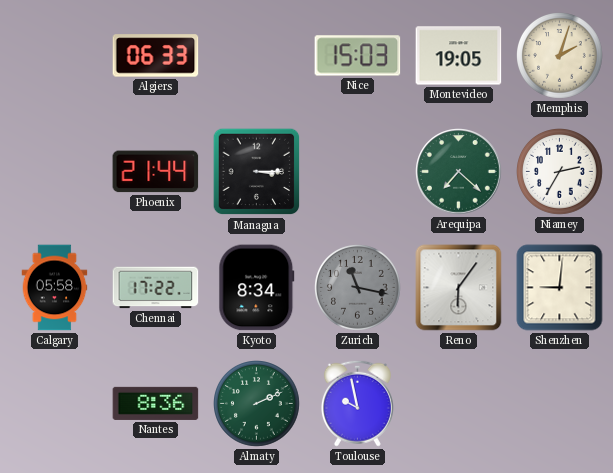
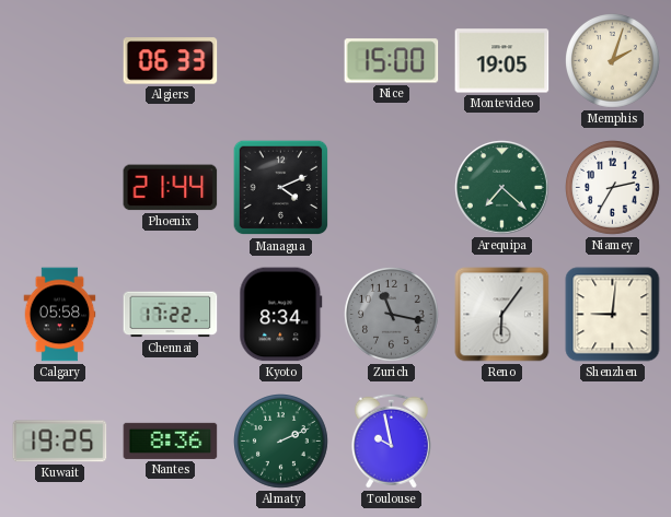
Nice: 15:03 -> 15:00
Managua: 3:15 -> 4:11
Kuwait: none -> 19:25
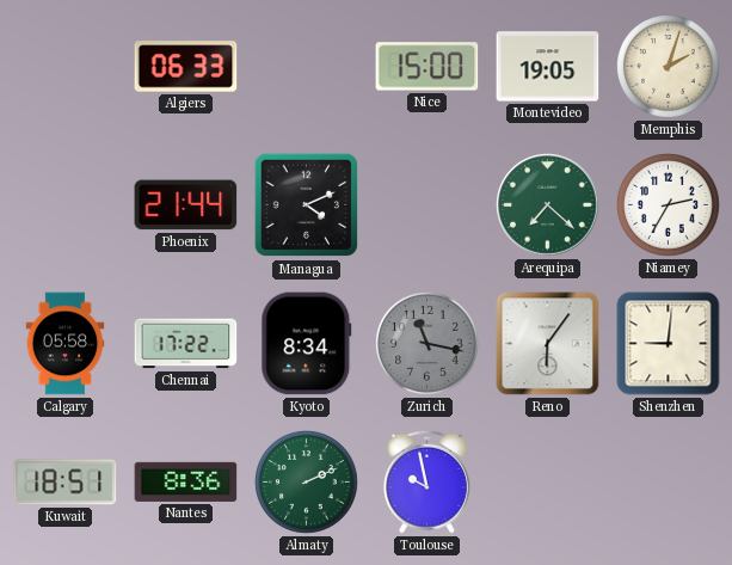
Kuwait: 19:25 -> 18:51
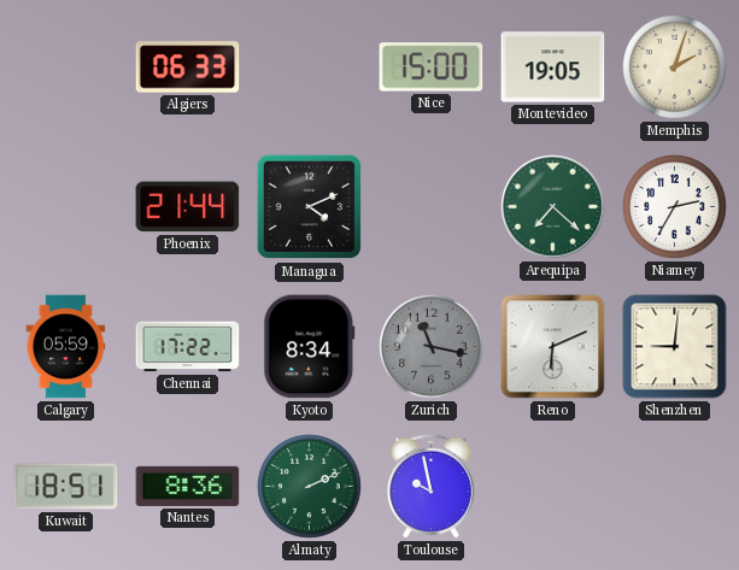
Calgary: 05:58 -> 05:59
Reno: 6:06 -> 6:11
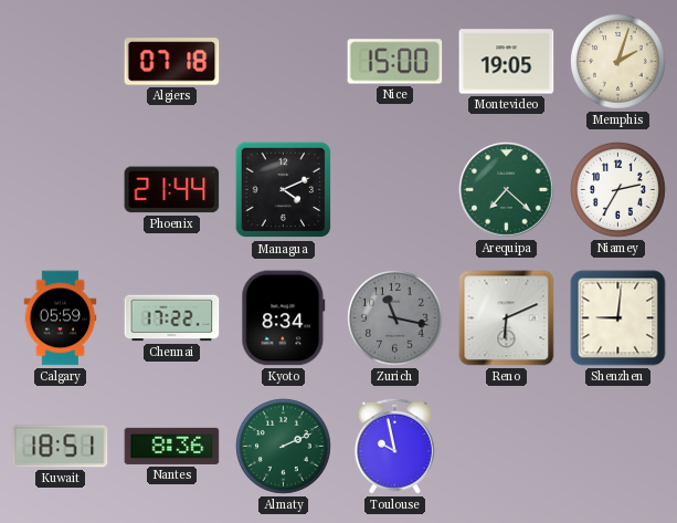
Algiers: 06:33 -> 07:18
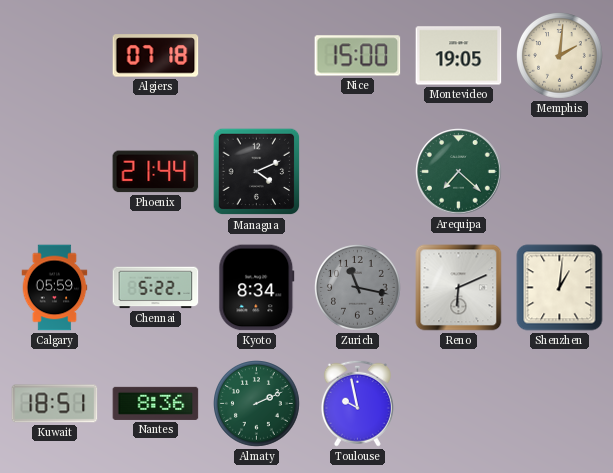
Memphis: 2:03 -> 2:01
Niamey: 2:35 -> none
Chennai: 17:22 -> 5:22
Shenzhen: 9:01 -> 1:01
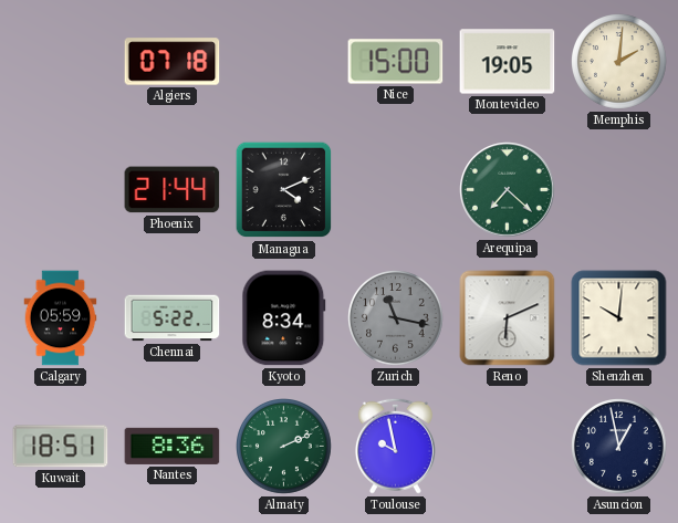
Shenzhen: 1:01 -> 10:01
Asuncion: none -> 12:58
